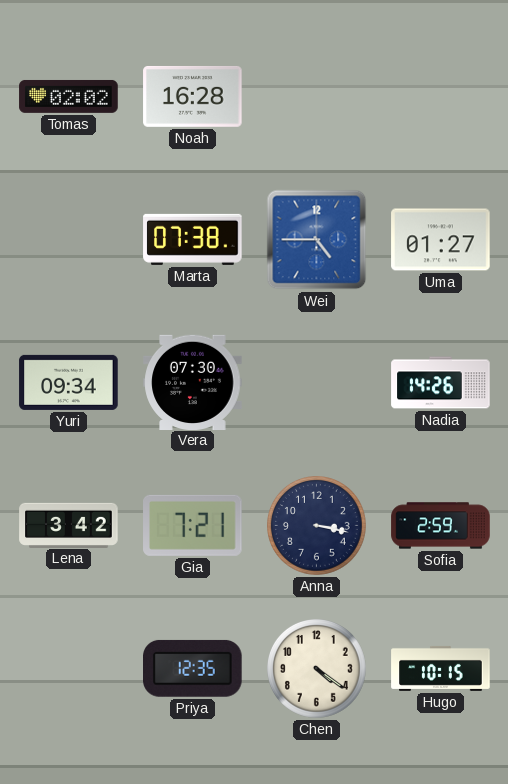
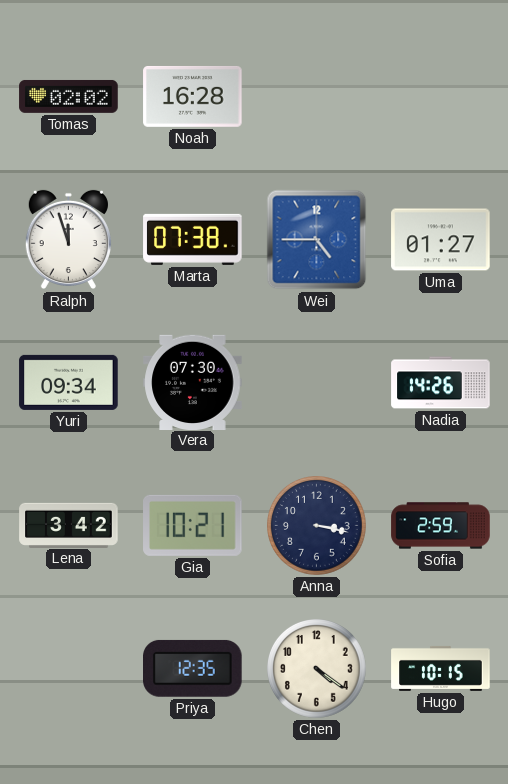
Ralph: none -> 11:57
Gia: 7:21 -> 10:21
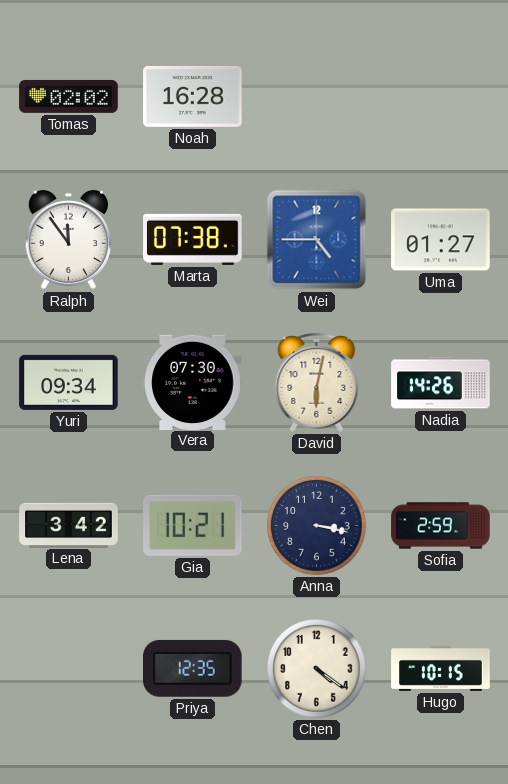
Ralph: 11:57 -> 11:54
David: none -> 6:02
